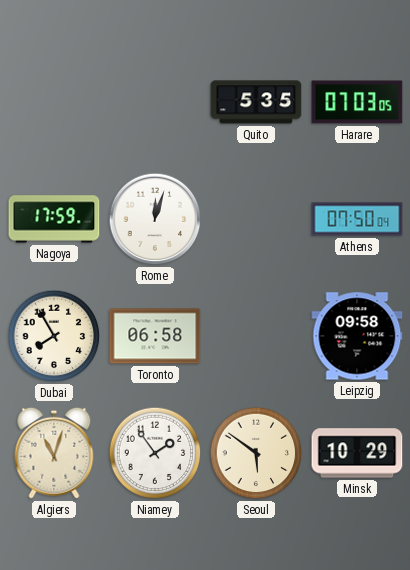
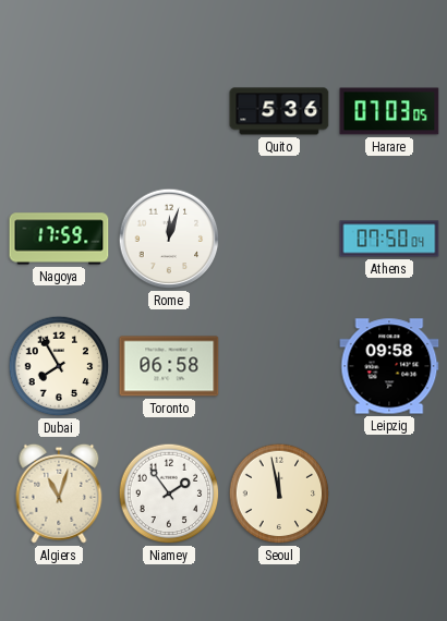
Quito: 5:35 -> 5:36
Seoul: 5:51 -> 11:58
Minsk: 10:29 -> none
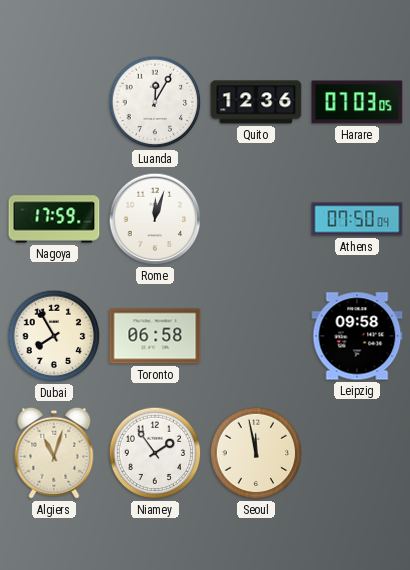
Luanda: none -> 12:05
Quito: 5:36 -> 12:36
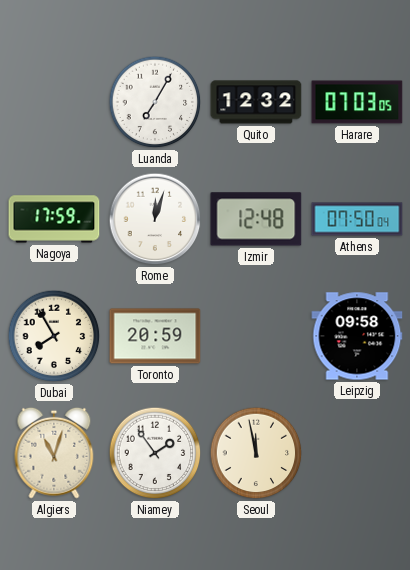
Luanda: 12:05 -> 7:05
Quito: 12:36 -> 12:32
Izmir: none -> 12:48
Toronto: 06:58 -> 20:59
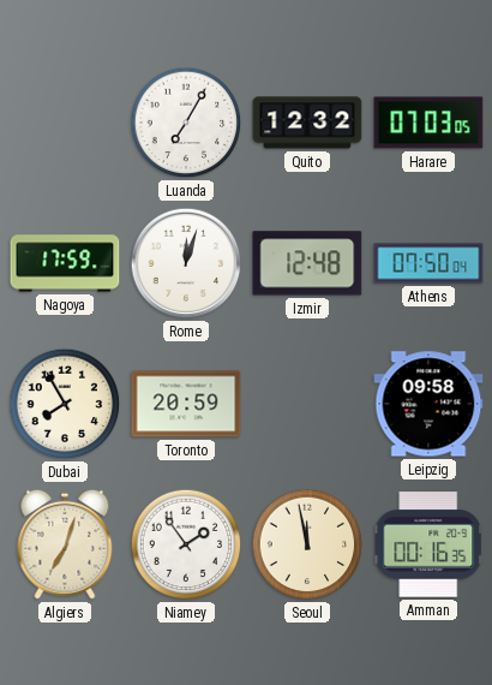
Algiers: 11:03 -> 7:03
Amman: none -> 00:16
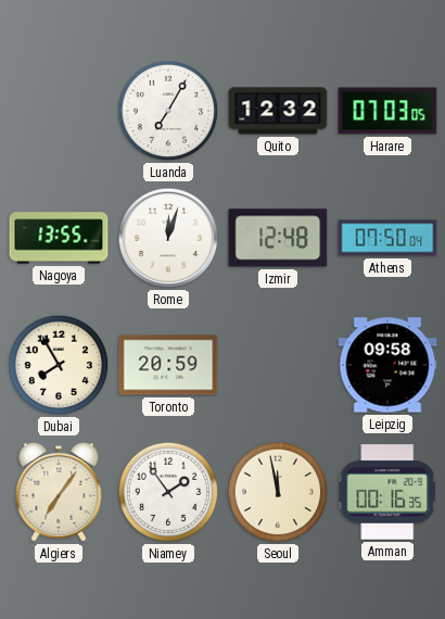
Nagoya: 17:59 -> 13:55
Algiers: 7:03 -> 7:06
